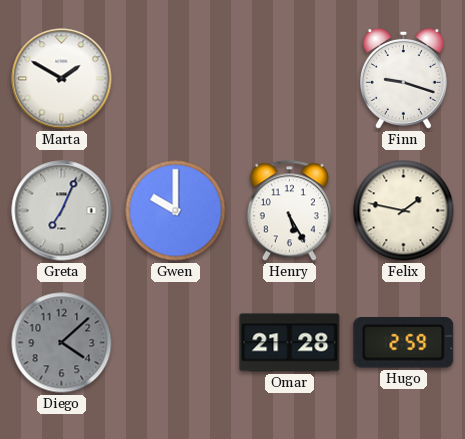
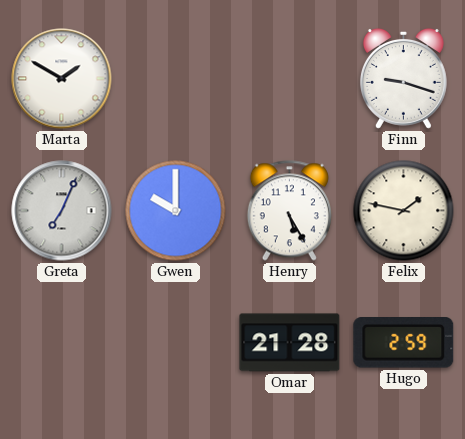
Diego: 4:08 -> none
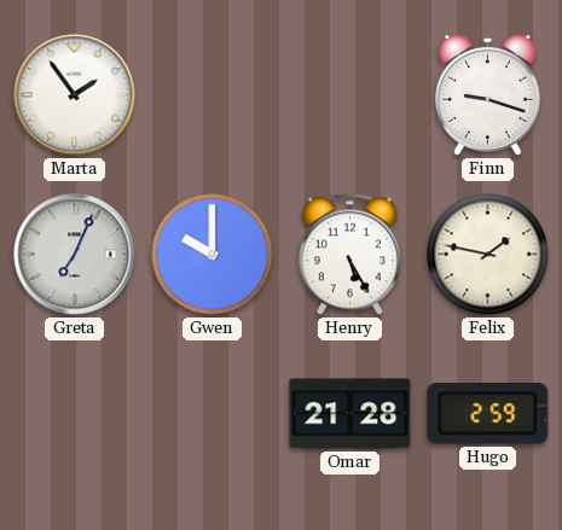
Marta: 1:50 -> 1:54
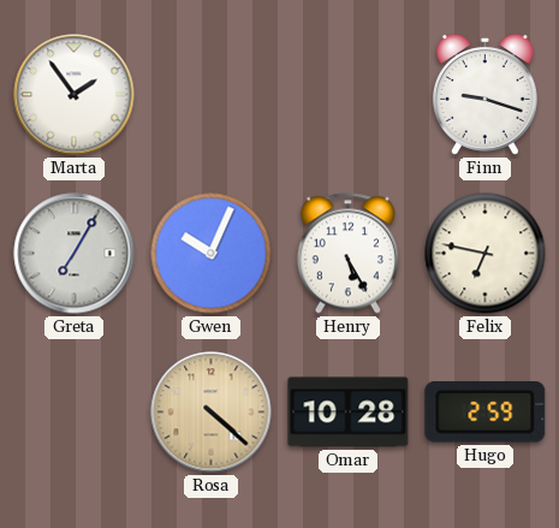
Greta: 7:04 -> 7:05
Gwen: 10:00 -> 10:04
Felix: 1:47 -> 6:47
Rosa: none -> 4:22
Omar: 21:28 -> 10:28
